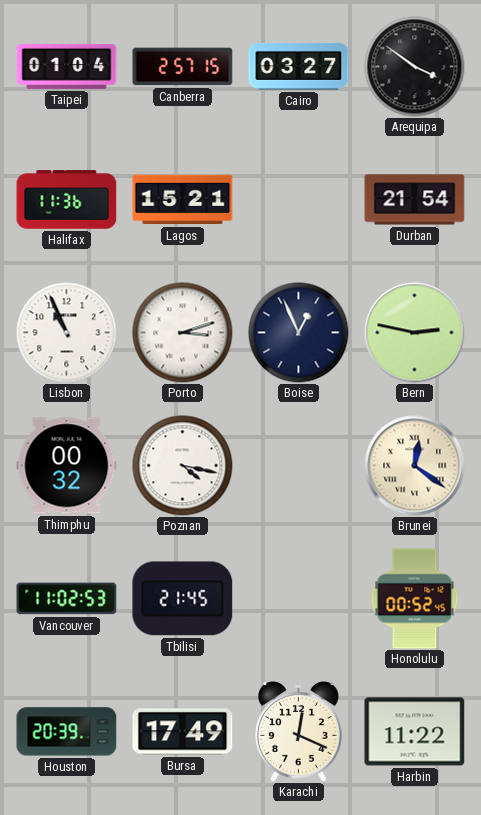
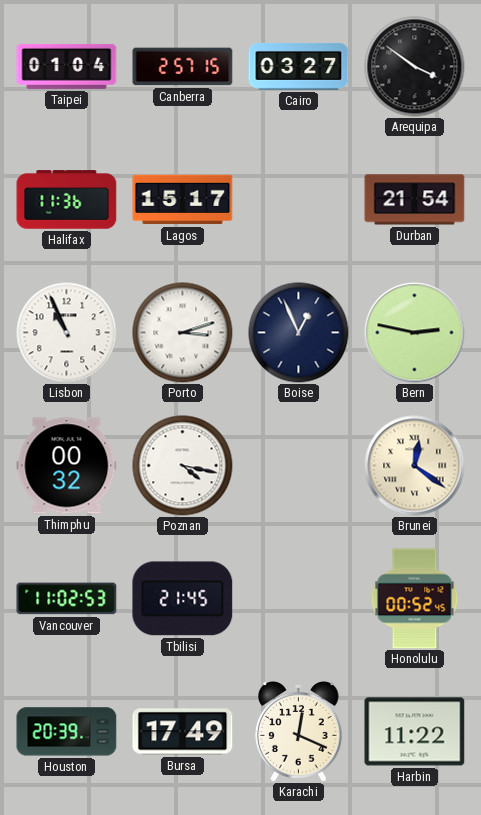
Lagos: 15:21 -> 15:17
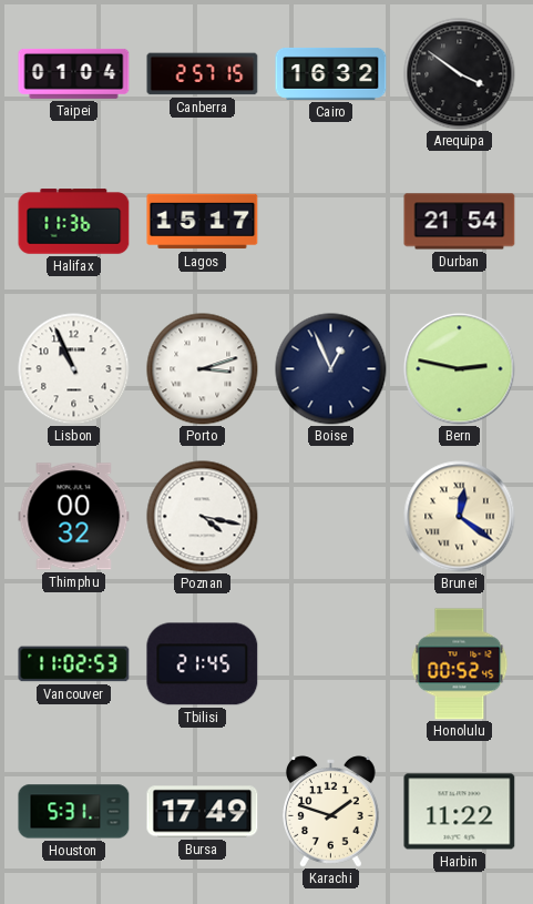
Cairo: 03:27 -> 16:32
Houston: 20:39 -> 5:31
Karachi: 12:19 -> 1:48
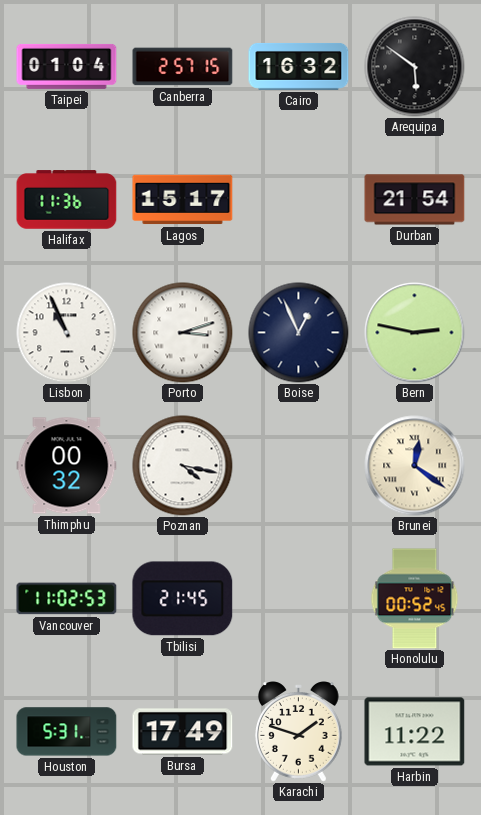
Arequipa: 3:51 -> 5:51
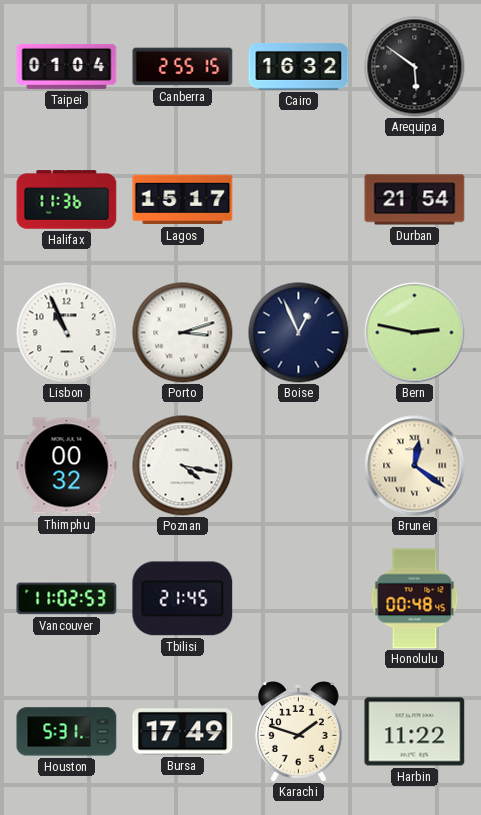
Canberra: 2:57 -> 2:55
Honolulu: 00:52 -> 00:48
